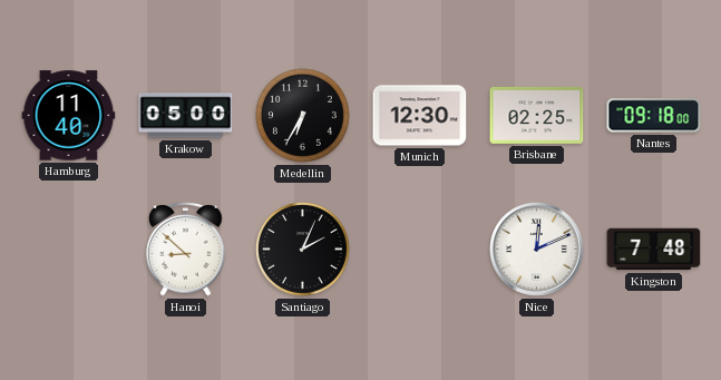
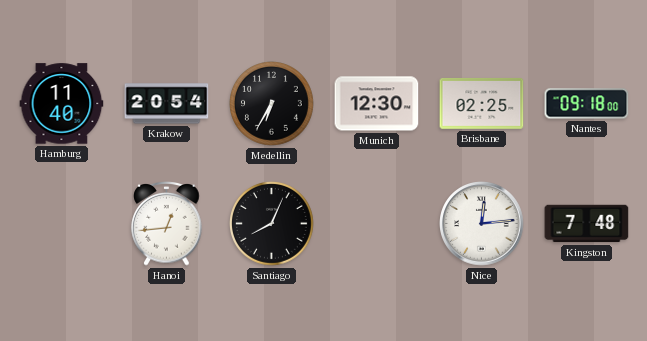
Krakow: 05:00 -> 20:54
Hanoi: 8:52 -> 12:44
Santiago: 2:04 -> 8:04
Nice: 12:11 -> 12:14
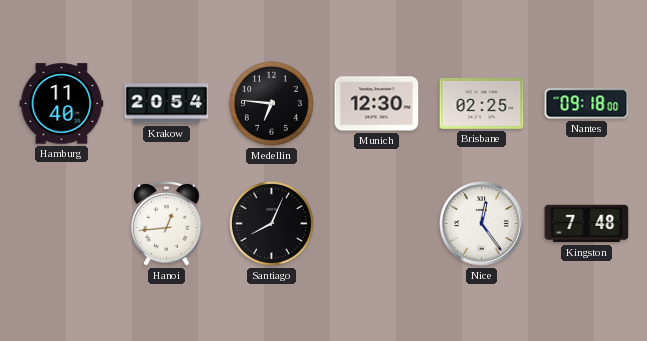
Medellin: 6:35 -> 6:46
Nice: 12:14 -> 12:24
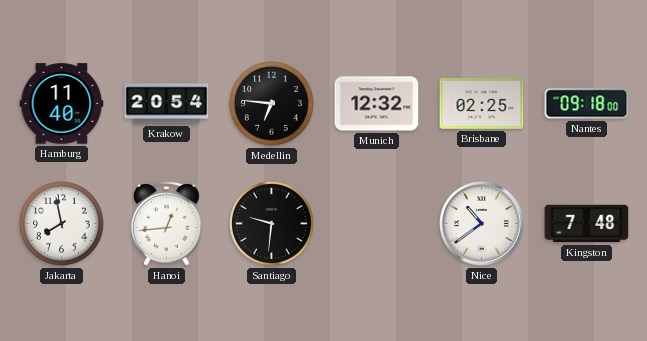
Munich: 12:30 -> 12:32
Jakarta: none -> 7:58
Santiago: 8:04 -> 9:31
Nice: 12:24 -> 10:39
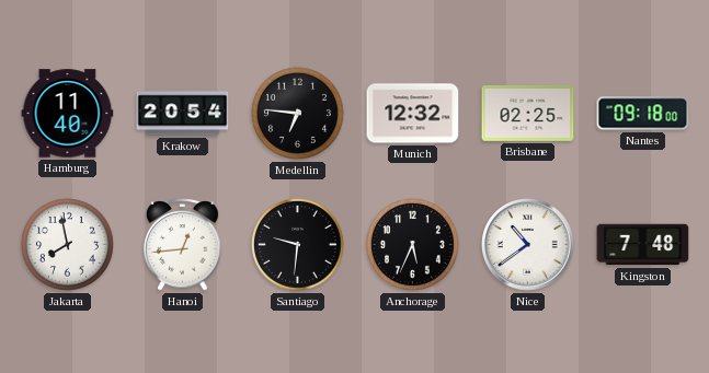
Anchorage: none -> 5:34
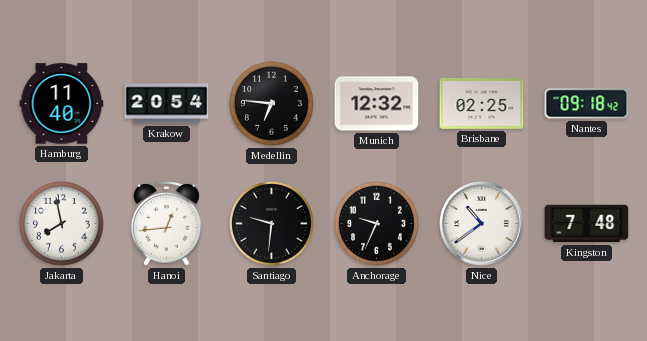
Nantes: 09:18:00 -> 09:18:42
Anchorage: 5:34 -> 9:34
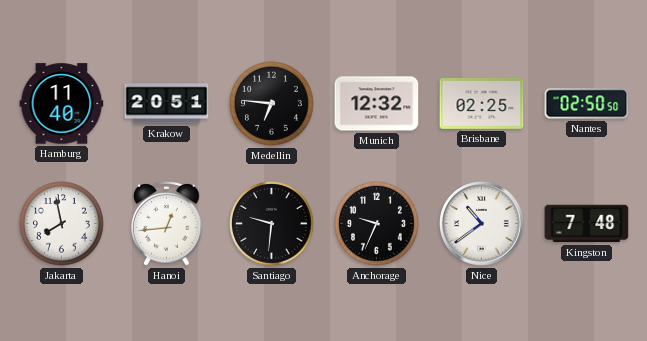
Krakow: 20:54 -> 20:51
Nantes: 09:18 -> 02:50
